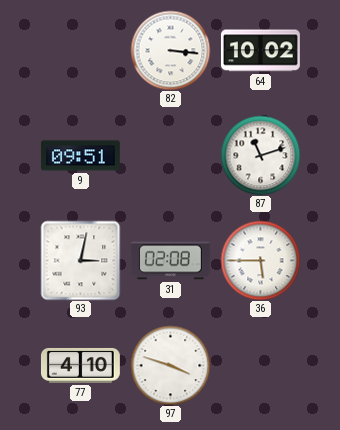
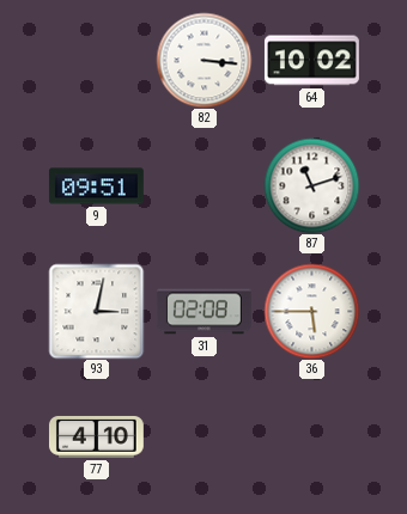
97: 3:48 -> none
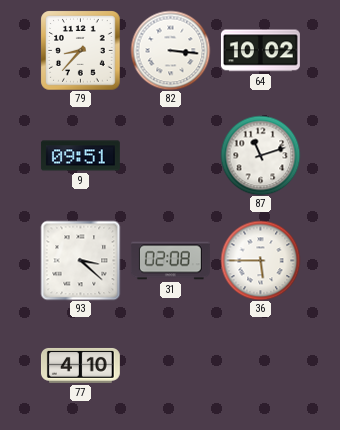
79: none -> 8:37
93: 3:02 -> 3:22
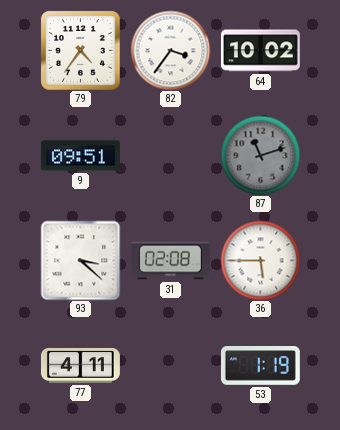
79: 8:37 -> 4:36
82: 3:16 -> 3:36
87 dial: white -> grey
77: 4:10 -> 4:11
53: none -> 1:19
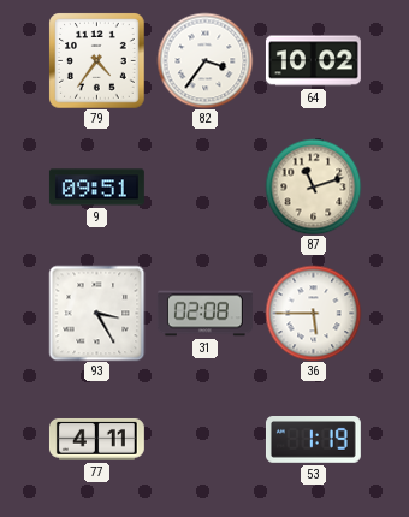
87 dial: grey -> cream
93: 3:22 -> 3:25
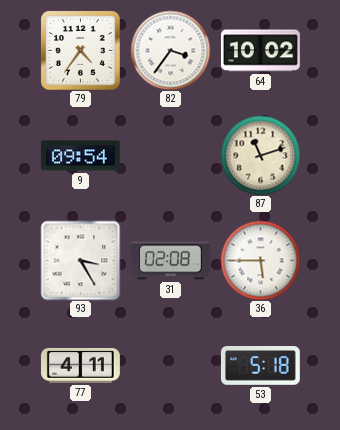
9: 09:51 -> 09:54
53: 1:19 -> 5:18
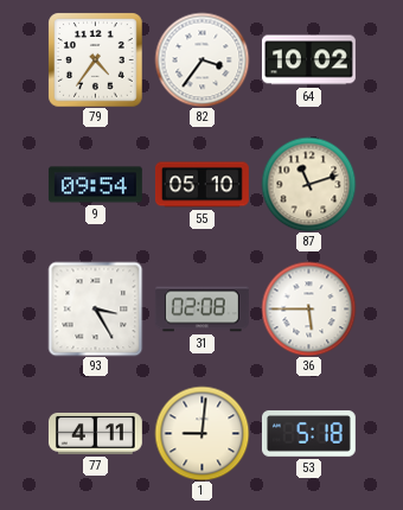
55: none -> 05:10
1: none -> 9:01
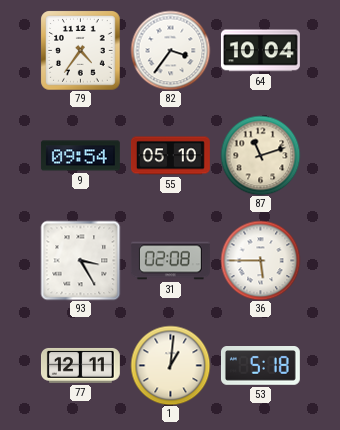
64: 10:02 -> 10:04
77: 4:11 -> 12:11
1: 9:01 -> 1:01
